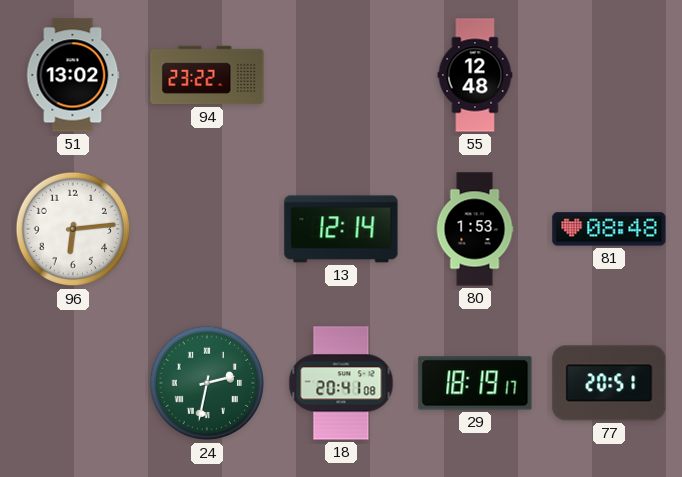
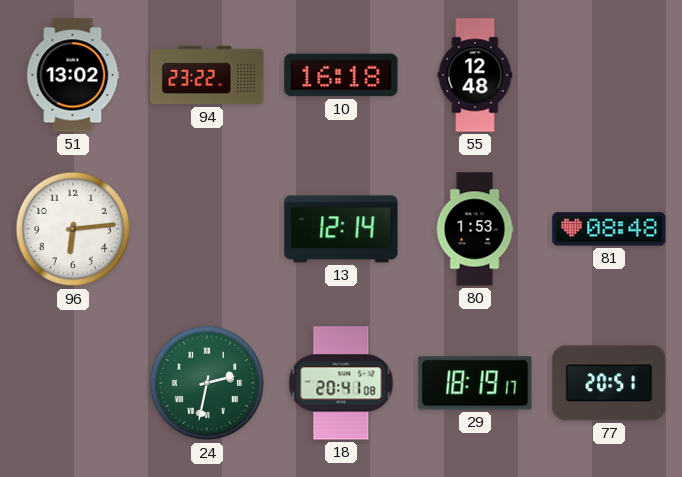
10: none -> 16:18
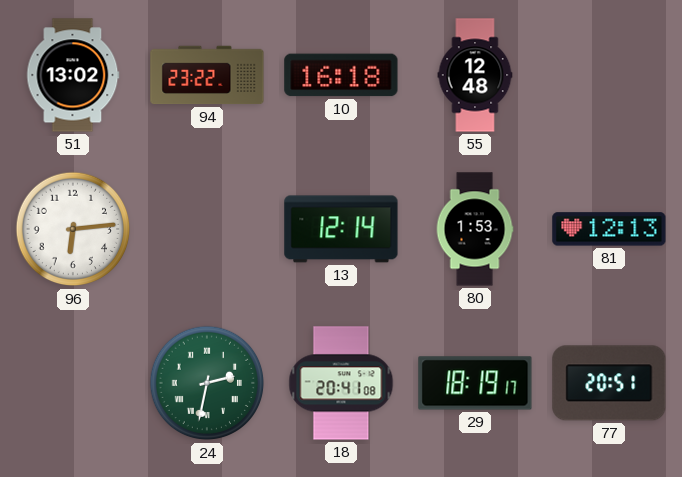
81: 08:48 -> 12:13
